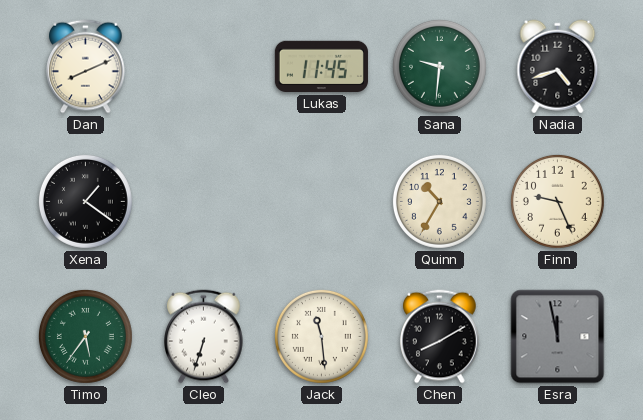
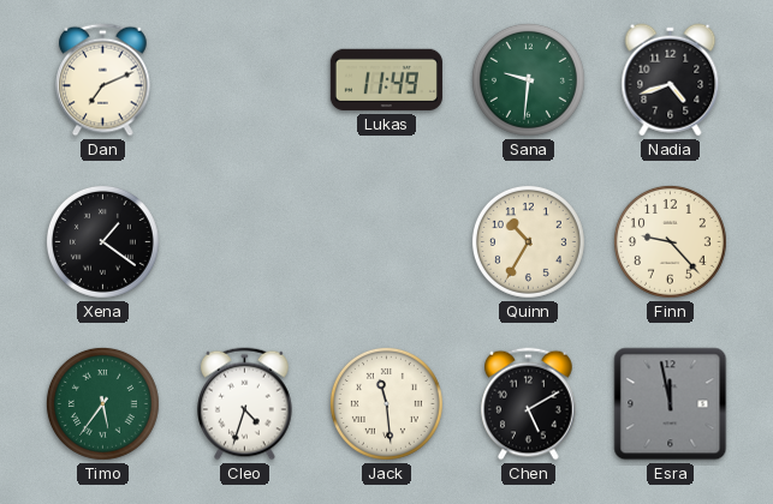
Dan: 8:11 -> 7:11
Lukas: 11:45 -> 11:49
Finn: 9:26 -> 9:23
Cleo: 6:33 -> 4:33
Chen: 8:10 -> 5:10
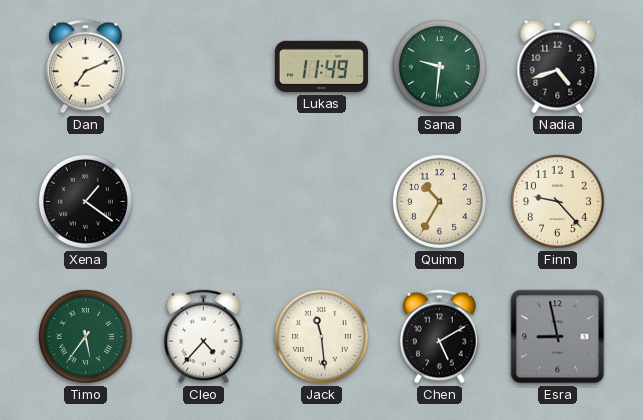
Cleo: 4:33 -> 4:37
Esra: 11:58 -> 8:58
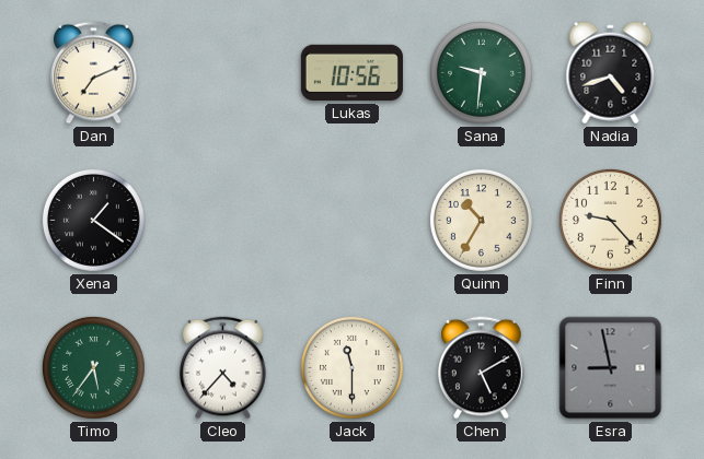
Lukas: 11:49 -> 10:56
Jack: 11:29 -> 11:30
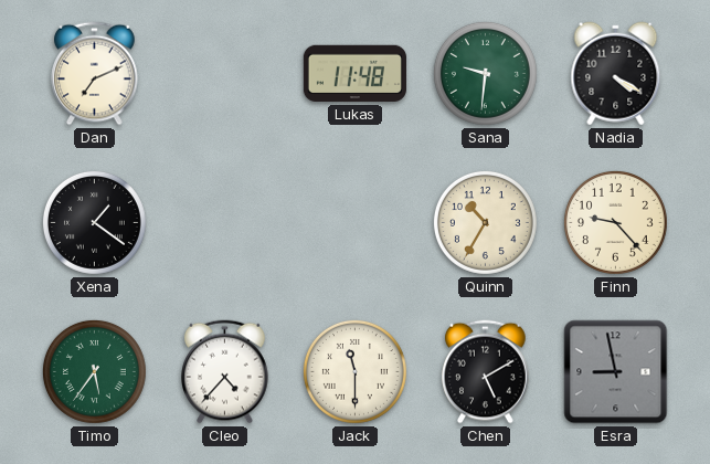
Lukas: 10:56 -> 11:48
Nadia: 4:42 -> 4:20
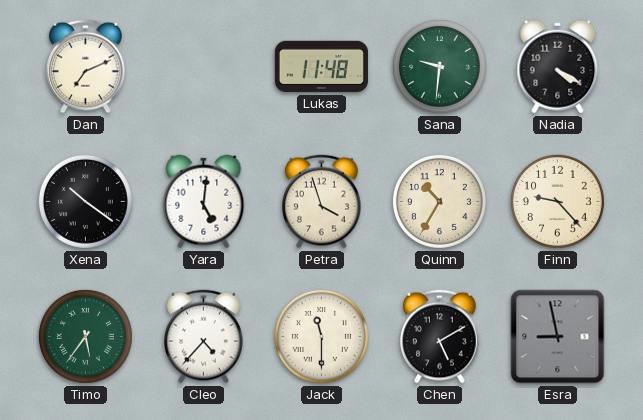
Xena: 1:21 -> 10:21
Yara: none -> 5:01
Petra: none -> 3:57
